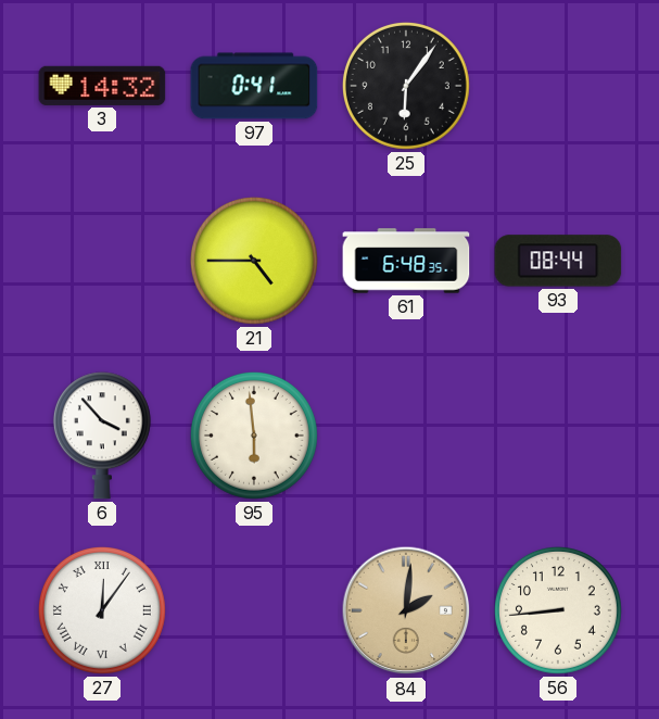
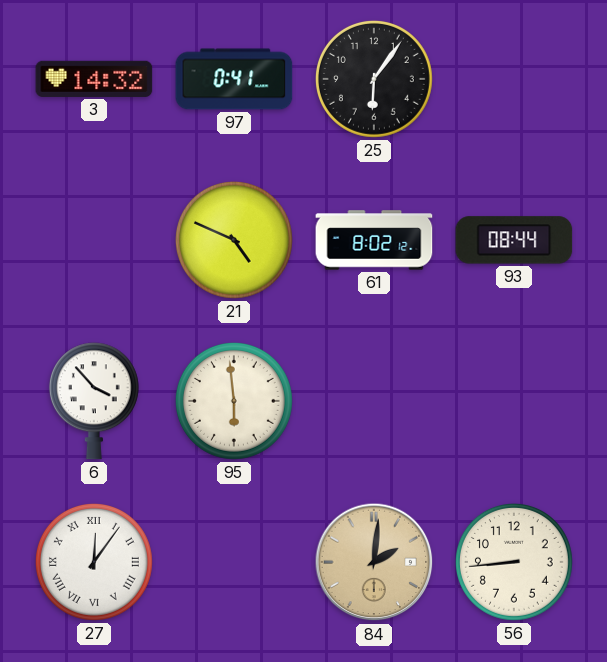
21: 4:45 -> 4:49
61: 6:48 -> 8:02
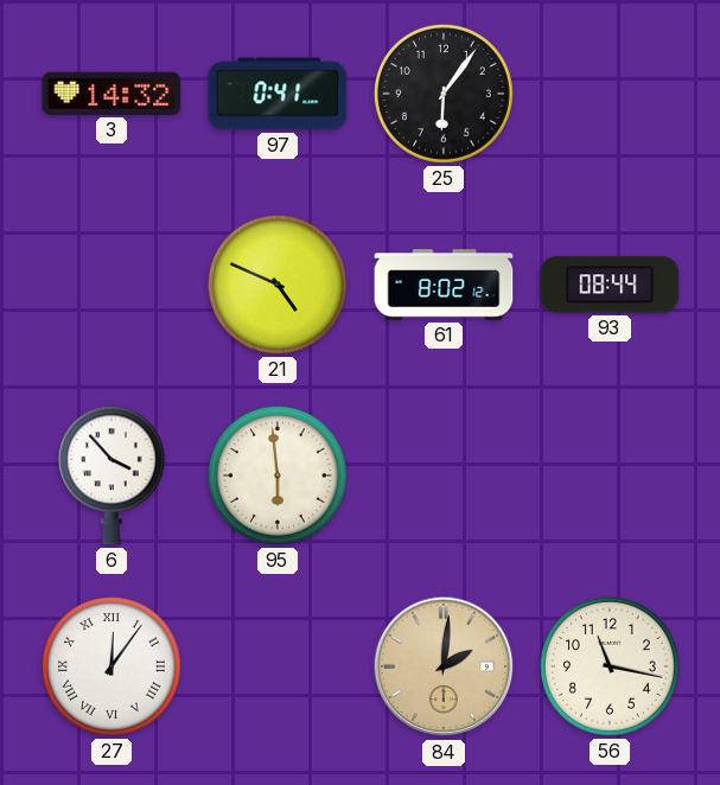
56: 8:44 -> 11:17
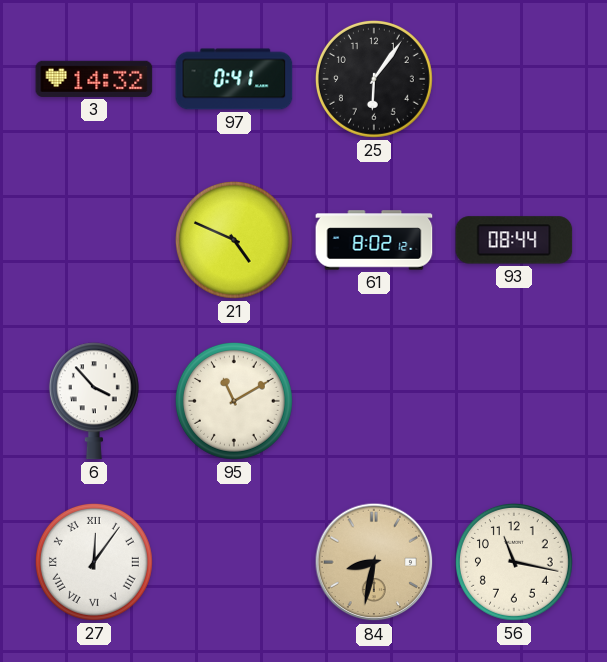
95: 5:59 -> 11:10
84: 2:01 -> 8:32
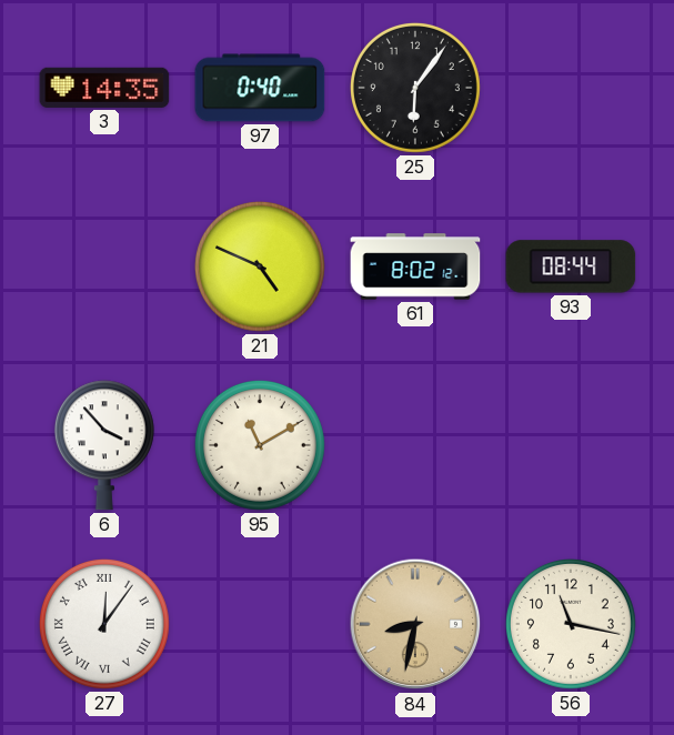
3: 14:32 -> 14:35
97: 0:41 -> 0:40
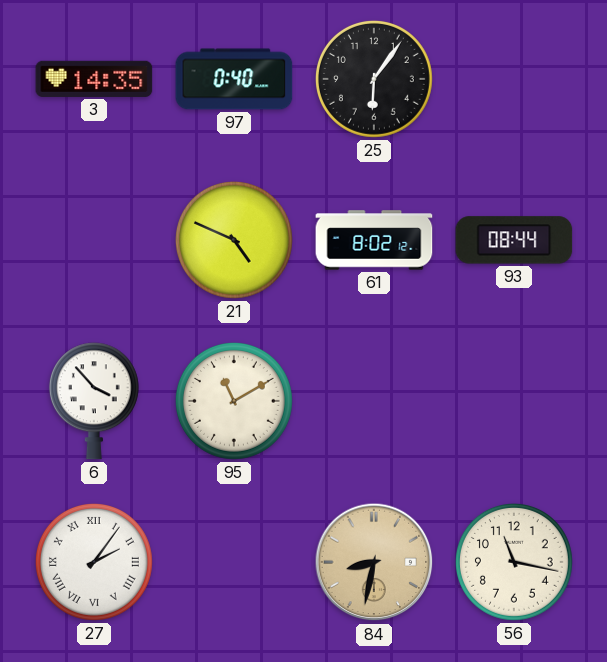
27: 12:06 -> 2:06
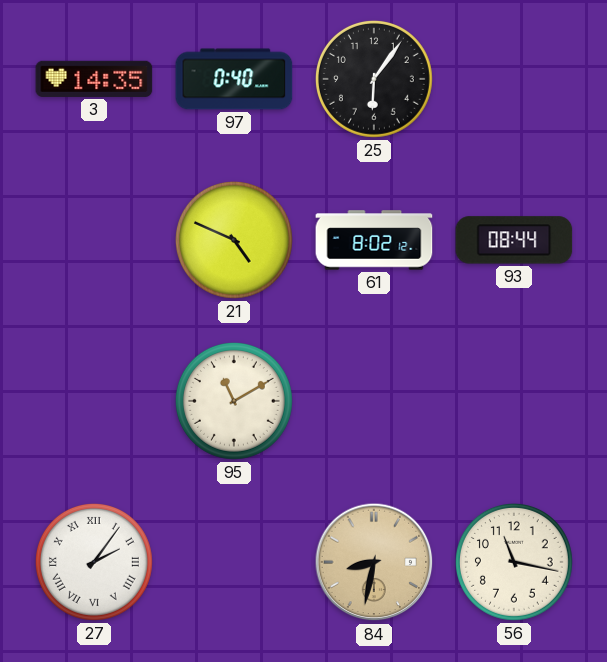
6: 3:53 -> none
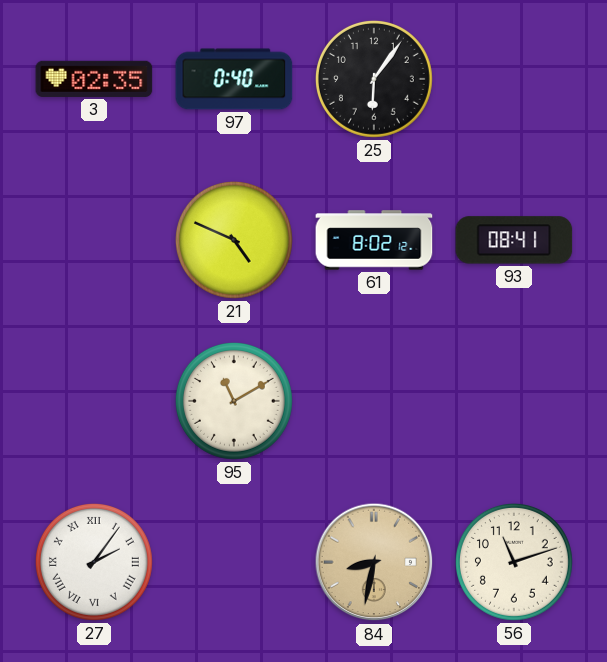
3: 14:35 -> 02:35
93: 08:44 -> 08:41
56: 11:17 -> 11:12
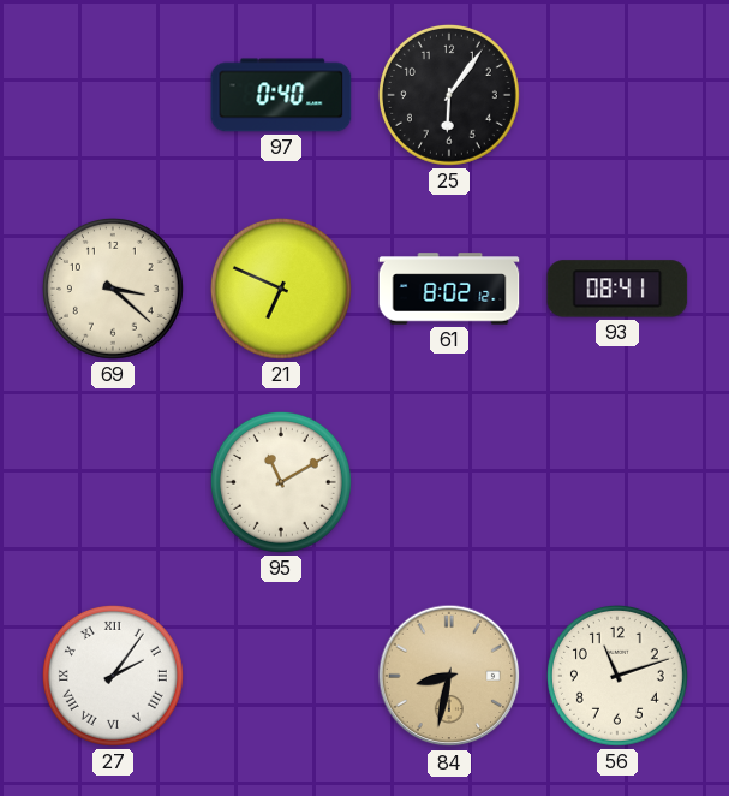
3: 02:35 -> none
69: none -> 3:22
21: 4:49 -> 6:49
